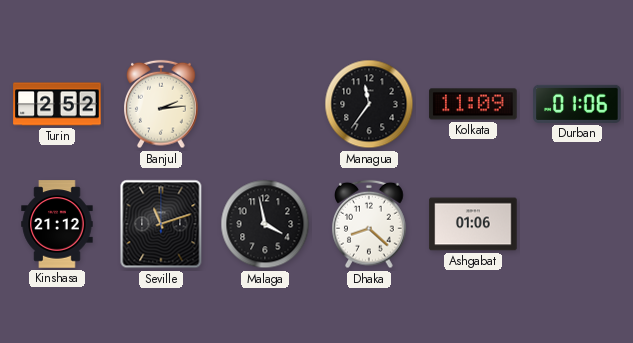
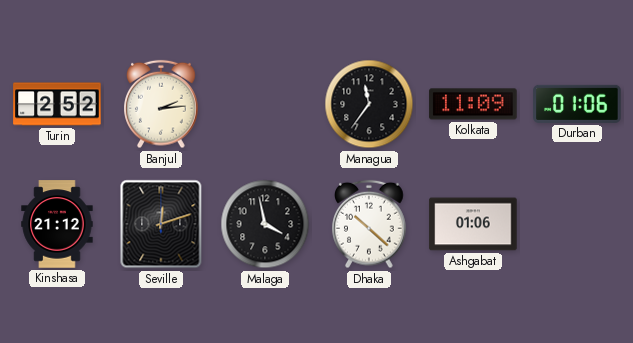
Seville: 11:12 -> 12:12
Dhaka: 8:22 -> 10:22
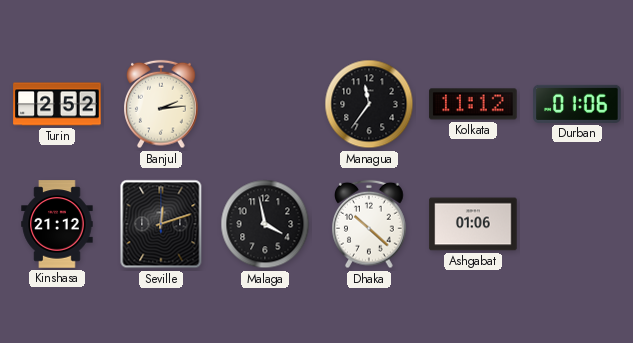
Kolkata: 11:09 -> 11:12
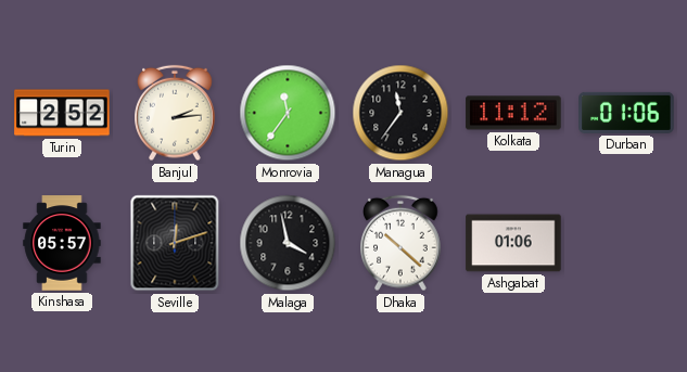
Monrovia: none -> 11:36
Kinshasa: 21:12 -> 05:57
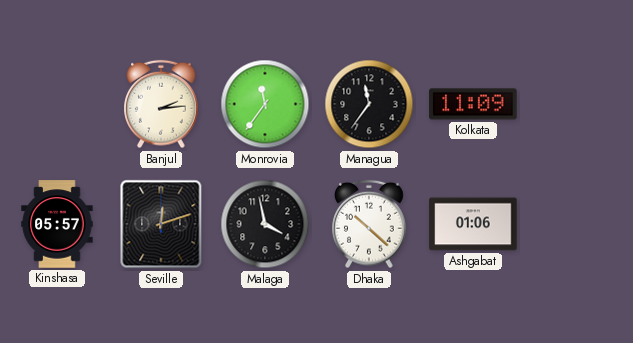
Turin: 2:52 -> none
Kolkata: 11:12 -> 11:09
Durban: 01:06 -> none
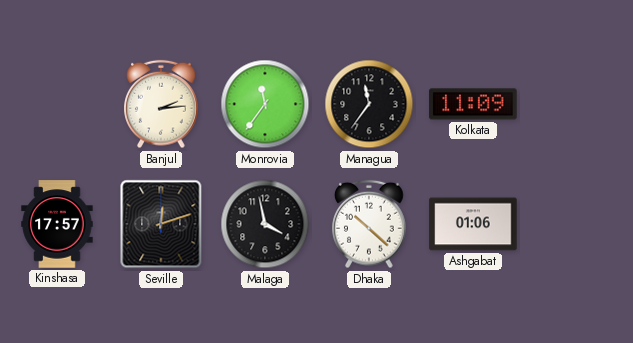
Kinshasa: 05:57 -> 17:57
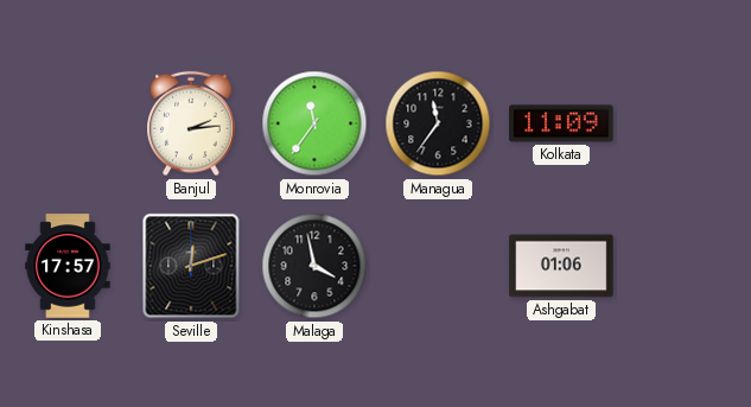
Dhaka: 10:22 -> none
